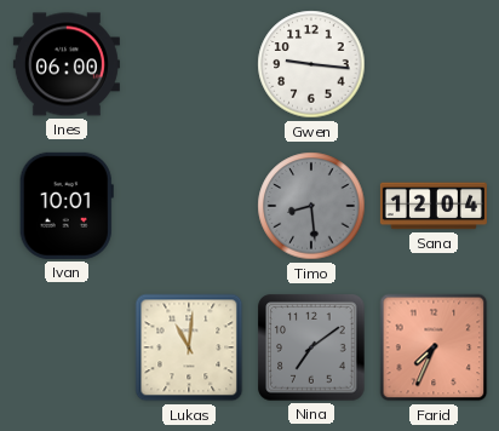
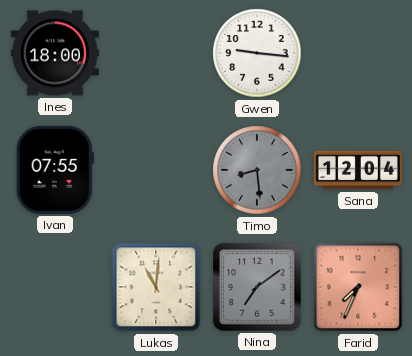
Ines: 06:00 -> 18:00
Ivan: 10:01 -> 07:55
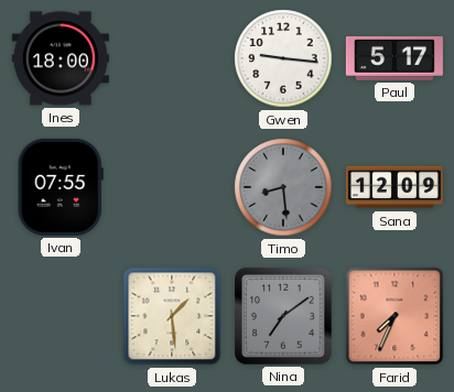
Paul: none -> 5:17
Sana: 12:04 -> 12:09
Lukas: 11:01 -> 1:29
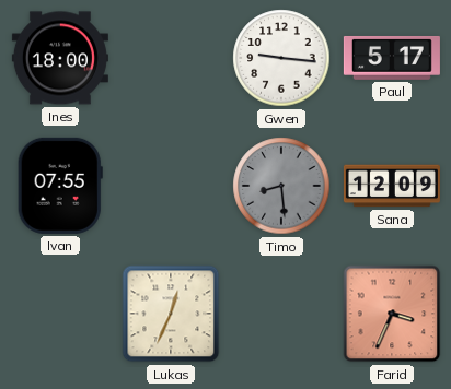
Lukas: 1:29 -> 12:34
Nina: 7:09 -> none
Farid: 7:34 -> 3:34
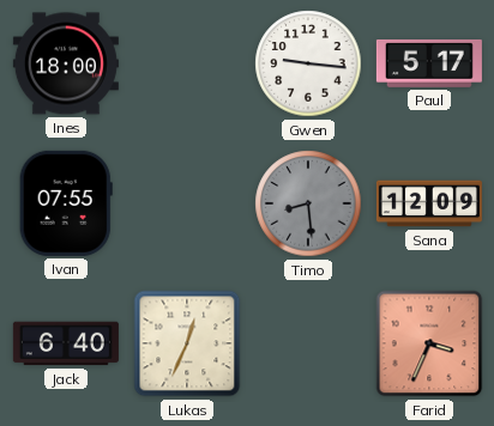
Jack: none -> 6:40
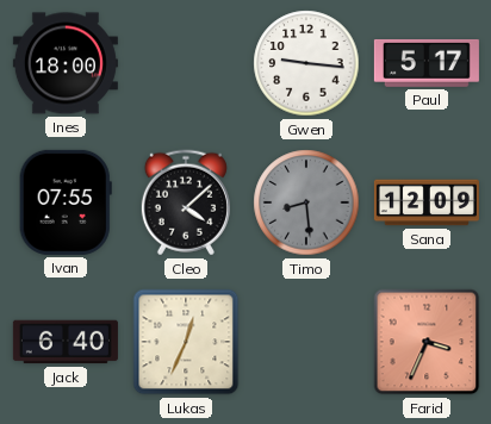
Cleo: none -> 4:08
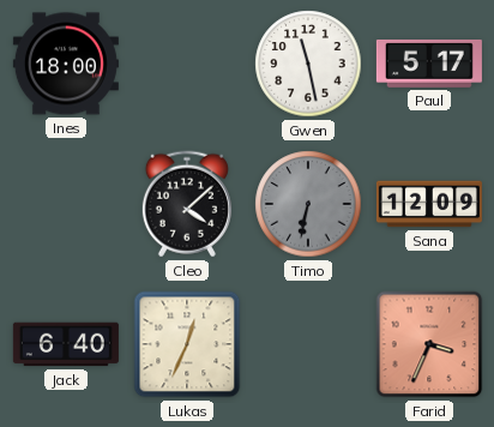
Gwen: 9:16 -> 11:28
Ivan: 07:55 -> none
Timo: 8:29 -> 6:32
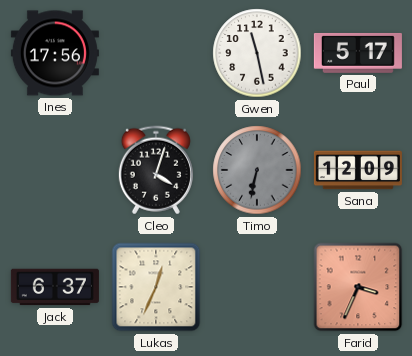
Ines: 18:00 -> 17:56
Cleo: 4:08 -> 4:03
Jack: 6:40 -> 6:37
